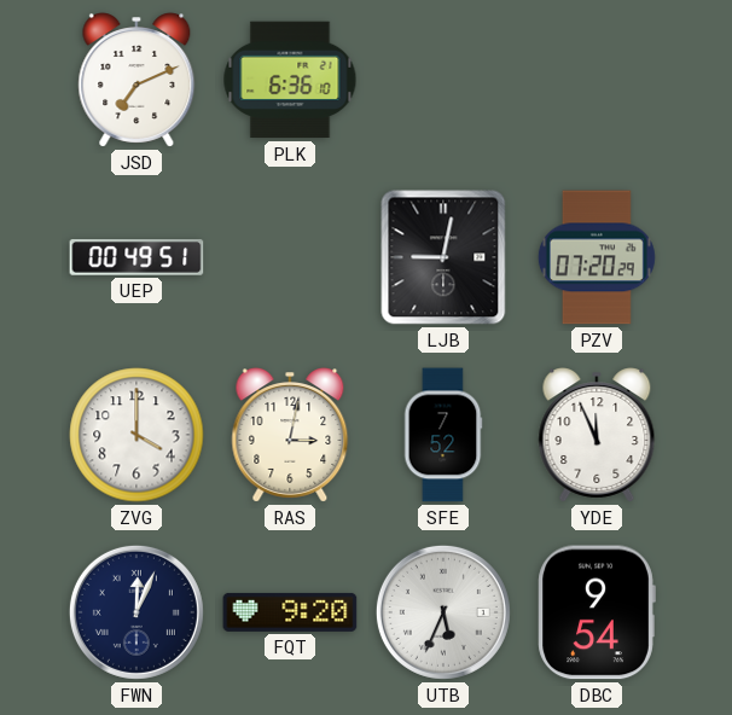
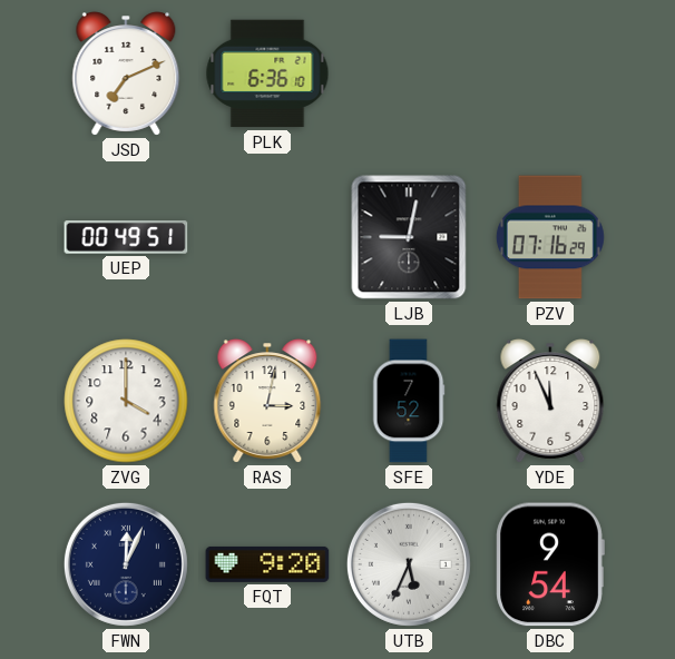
PZV: 07:20 -> 07:16
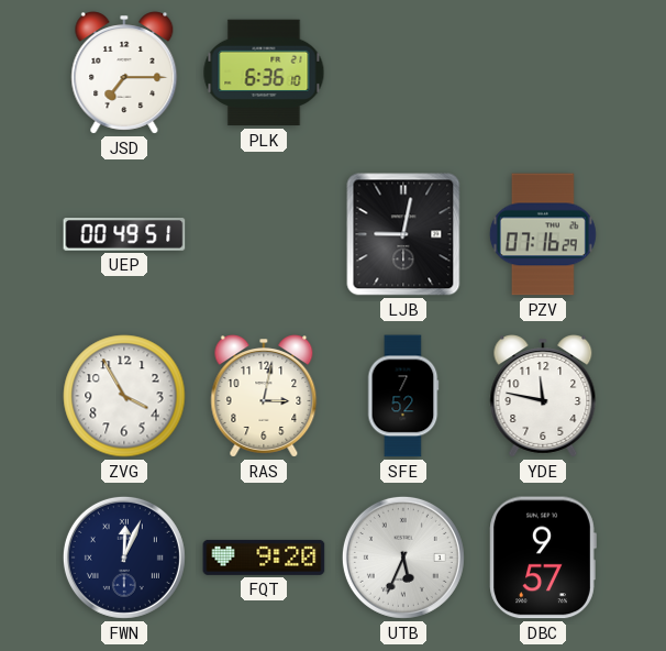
JSD: 7:11 -> 7:15
ZVG: 4:00 -> 3:55
YDE: 11:56 -> 11:47
DBC: 9:54 -> 9:57
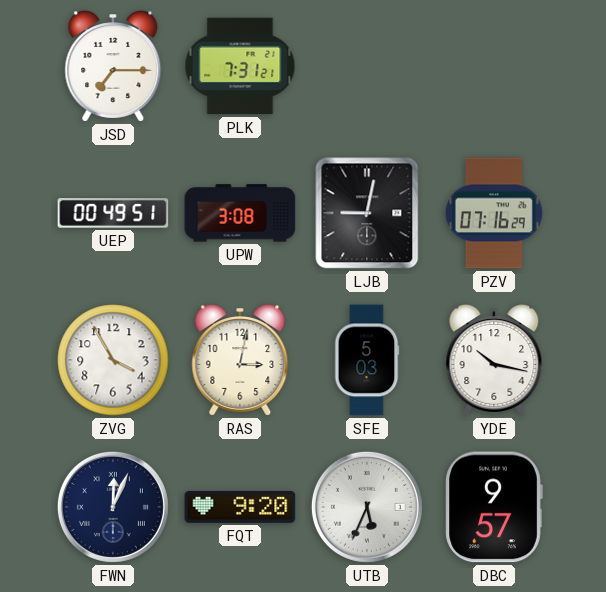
PLK: 6:36 -> 7:31
UPW: none -> 3:08
SFE: 7:52 -> 5:03
YDE: 11:47 -> 10:17
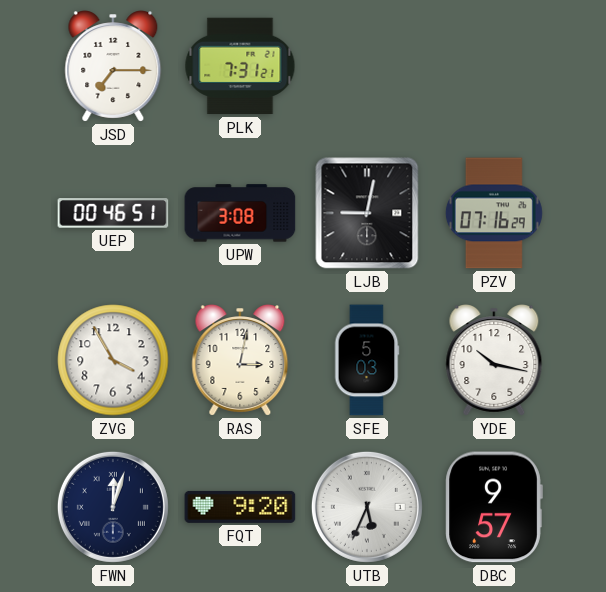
UEP: 00:49 -> 00:46
FWN: 12:04 -> 12:03
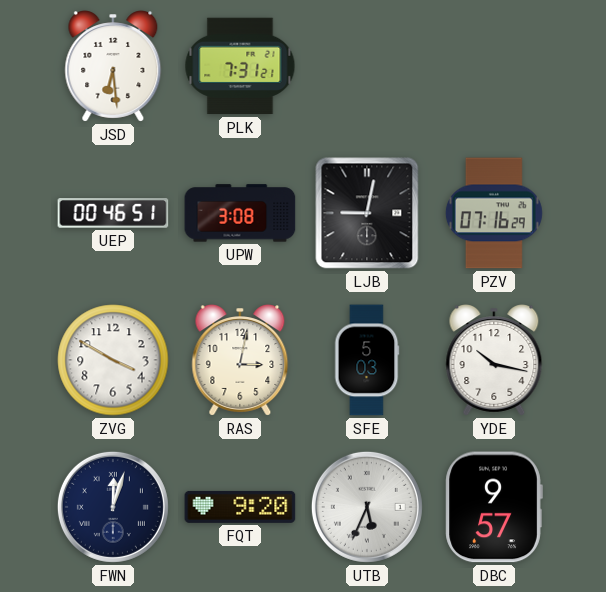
JSD: 7:15 -> 6:29
ZVG: 3:55 -> 3:50
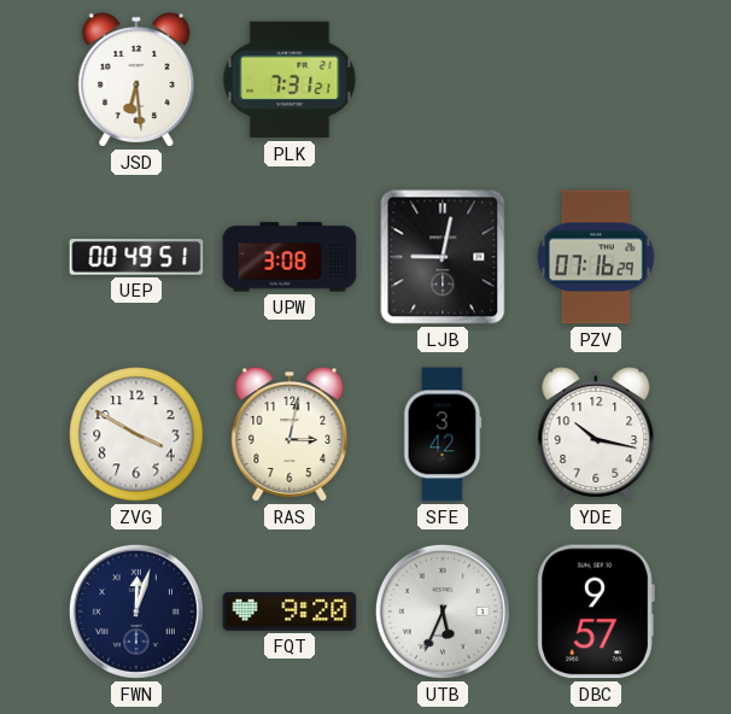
UEP: 00:46 -> 00:49
SFE: 5:03 -> 3:42
